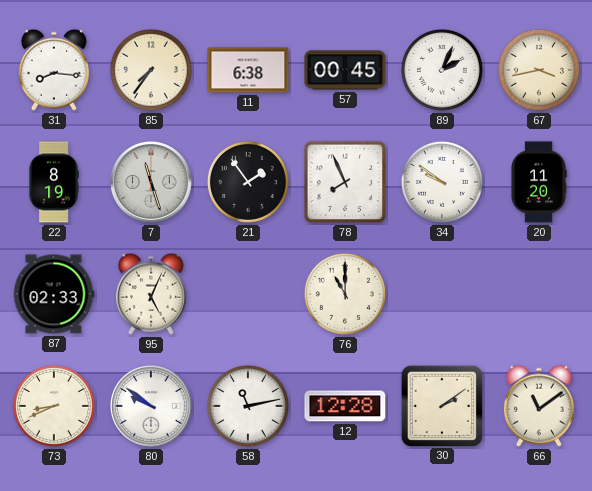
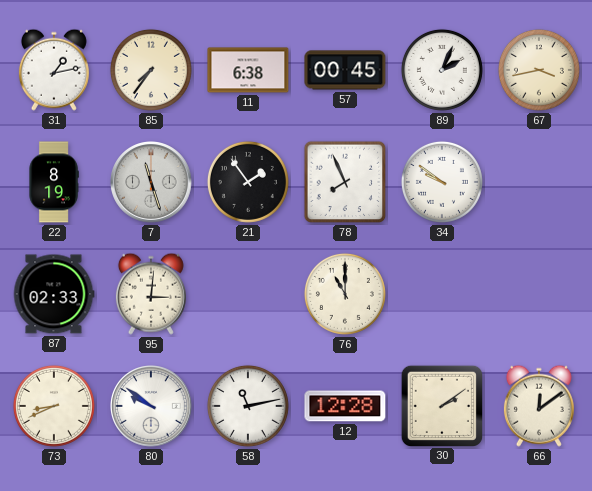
31: 8:16 -> 1:13
20: 11:20 -> none
95: 5:04 -> 3:01
66: 11:09 -> 12:09
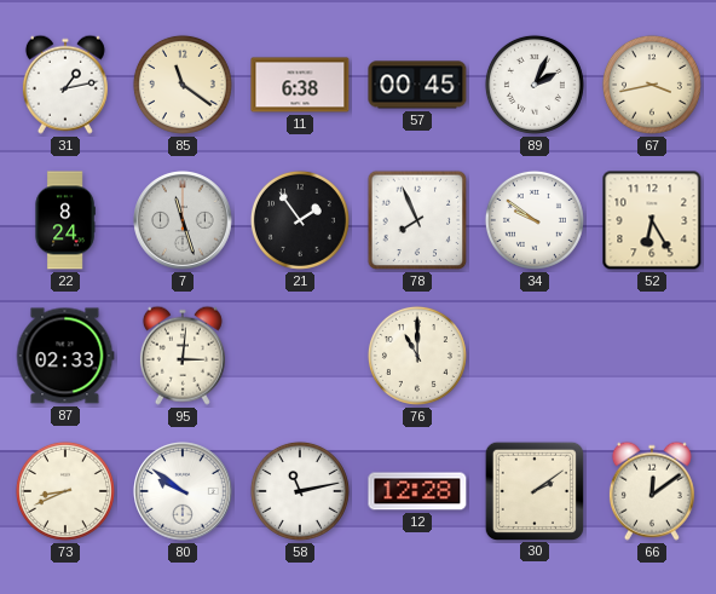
85: 7:36 -> 11:21
22: 8:19 -> 8:24
52: none -> 6:25
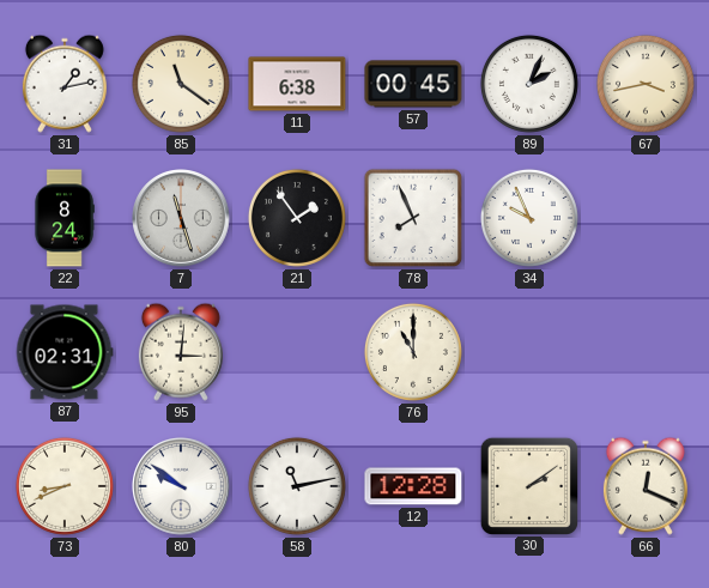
34: 9:51 -> 9:56
52: 6:25 -> none
87: 02:33 -> 02:31
66: 12:09 -> 12:19
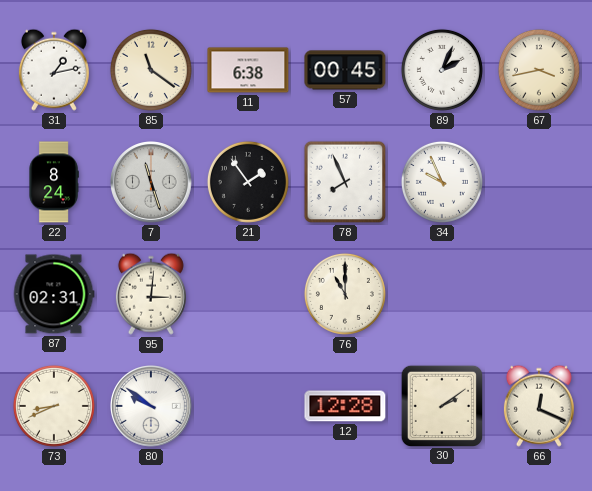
58: 11:13 -> none
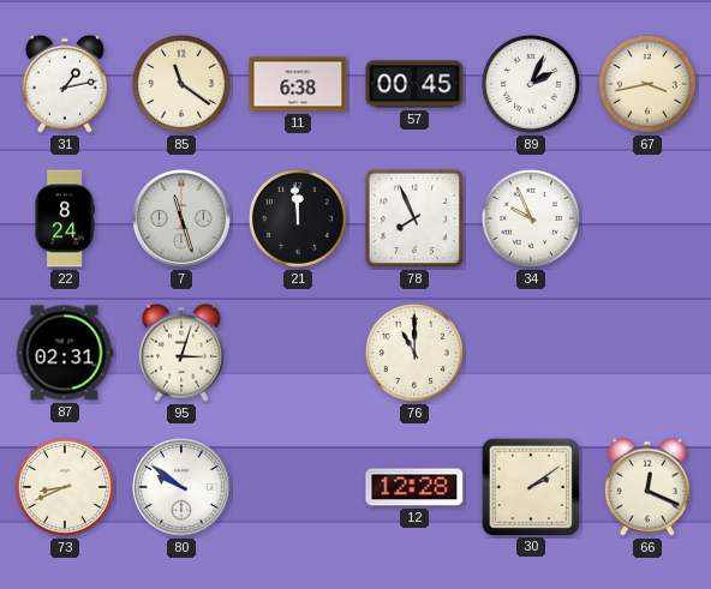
21: 1:54 -> 11:59
95: 3:01 -> 3:03
